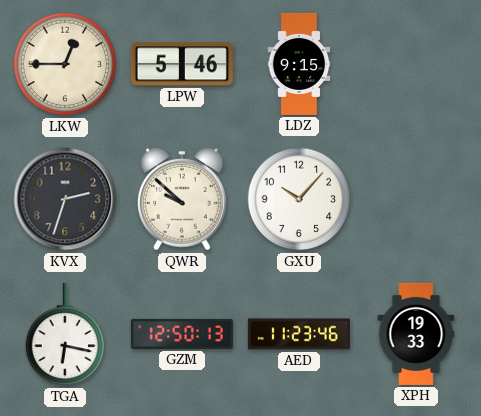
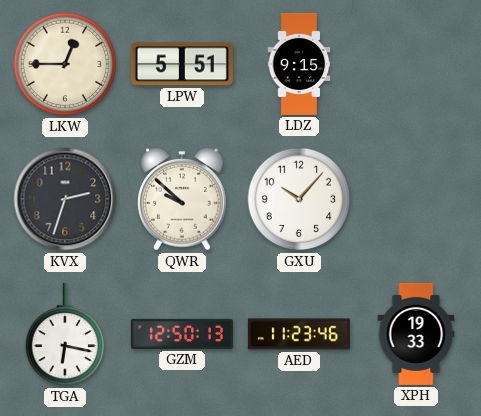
LPW: 5:46 -> 5:51
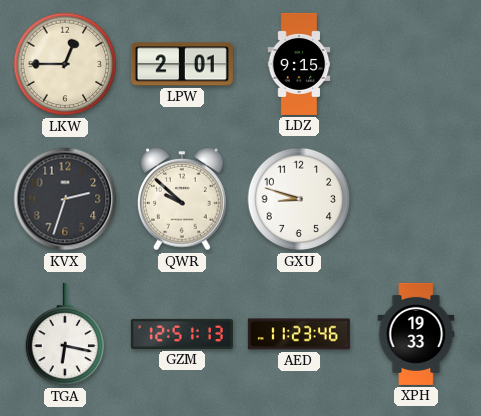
LPW: 5:51 -> 2:01
GXU: 10:07 -> 8:48
GZM: 12:50 -> 12:51
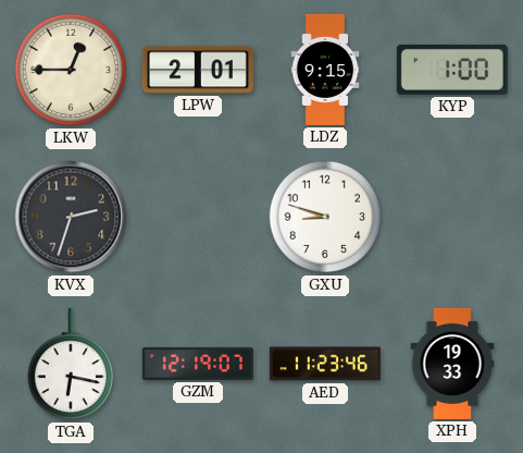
KYP: none -> 1:00
QWR: 9:52 -> none
GZM: 12:51 -> 12:19
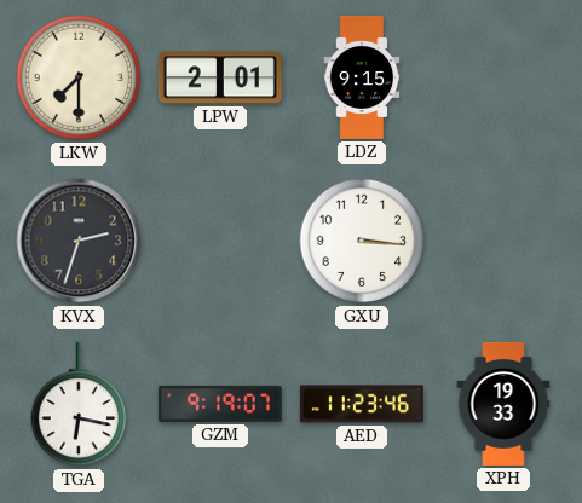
LKW: 12:45 -> 7:30
KYP: 1:00 -> none
GXU: 8:48 -> 3:16
GZM: 12:19 -> 9:19
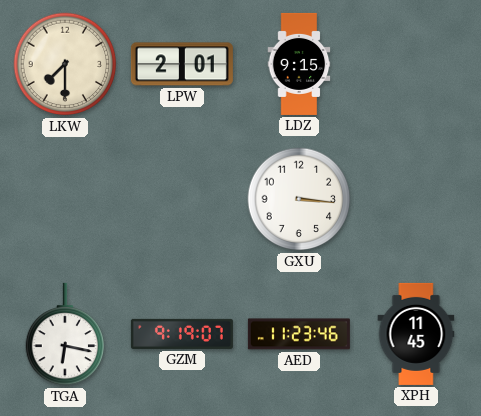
KVX: 2:33 -> none
XPH: 19:33 -> 11:45
